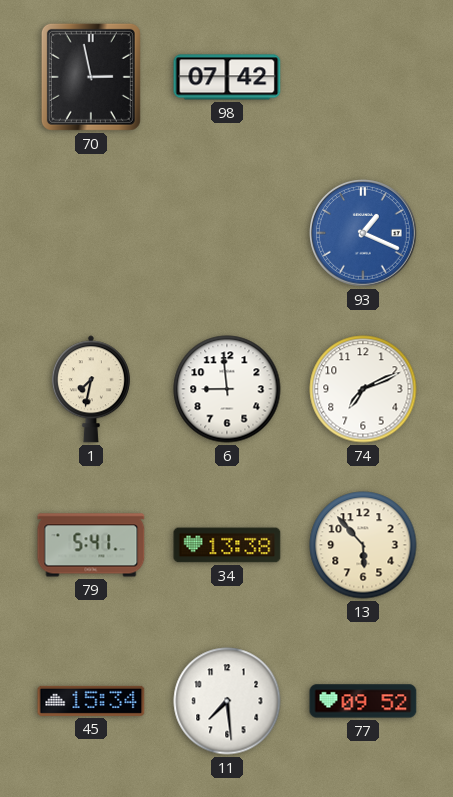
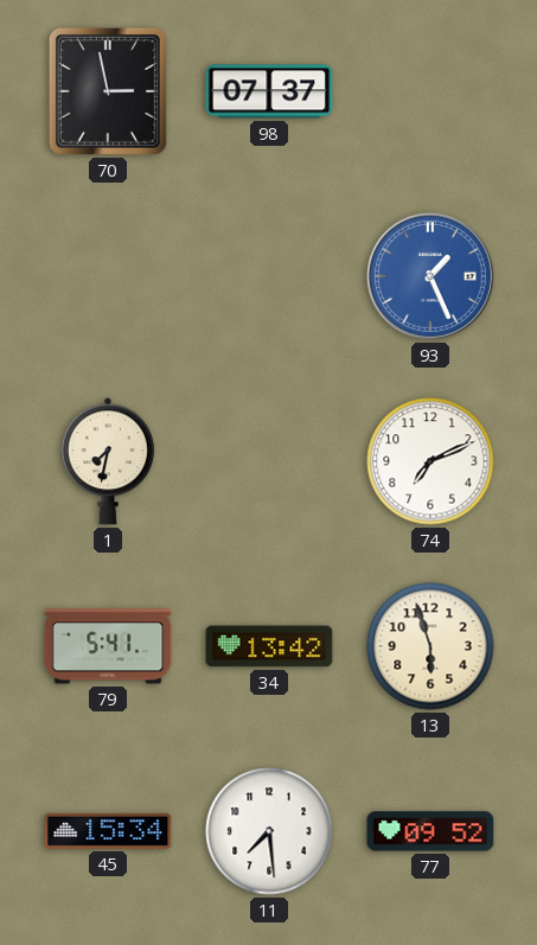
98: 07:42 -> 07:37
93: 1:19 -> 1:26
6: 8:59 -> none
34: 13:38 -> 13:42
13: 5:53 -> 5:57
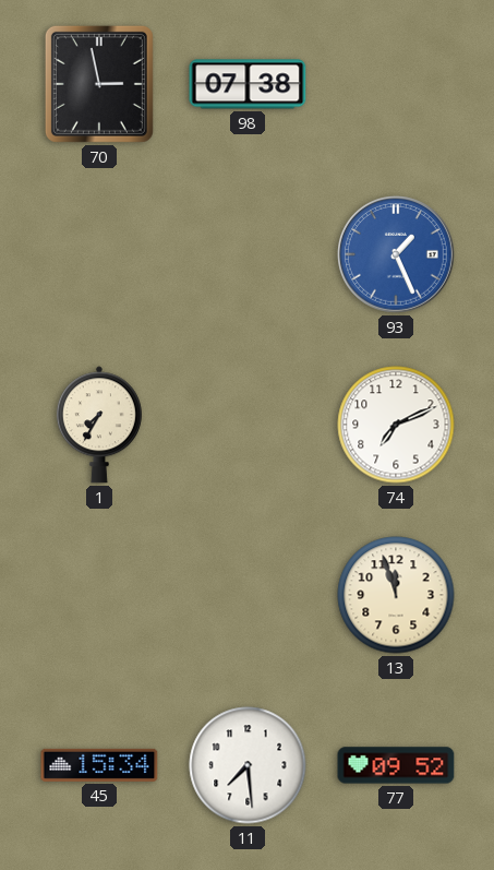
98: 07:37 -> 07:38
1: 7:32 -> 7:35
79: 5:41 -> none
34: 13:42 -> none
13: 5:57 -> 11:57
